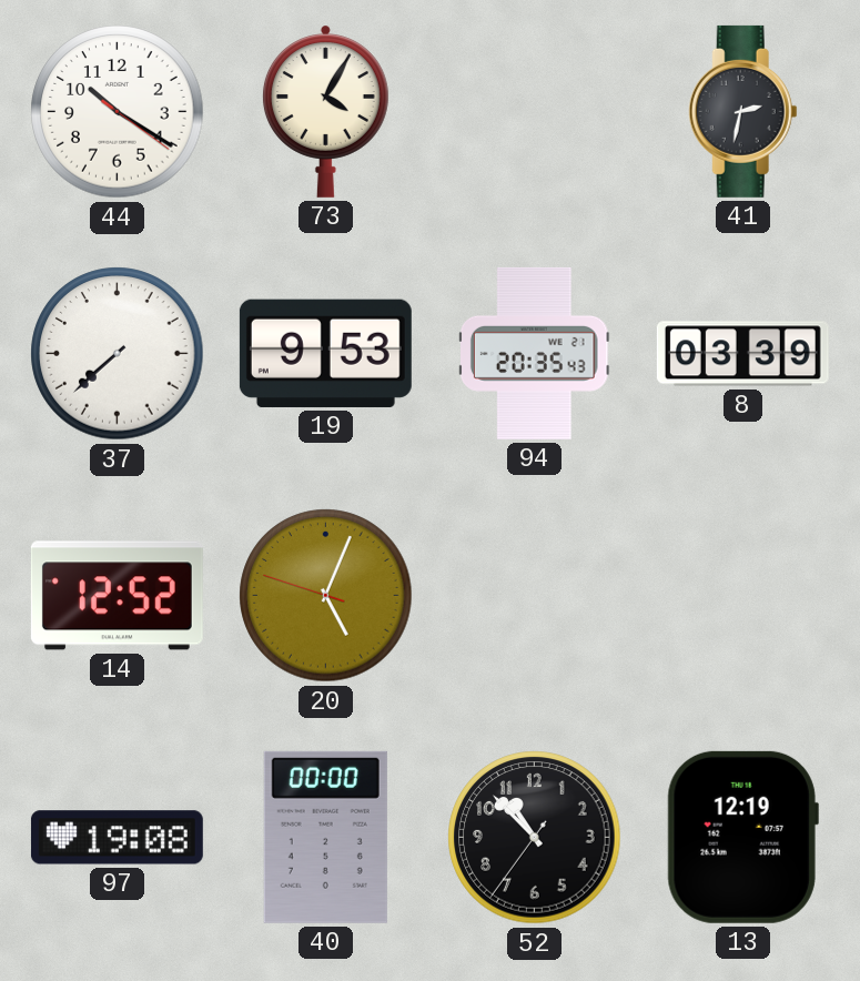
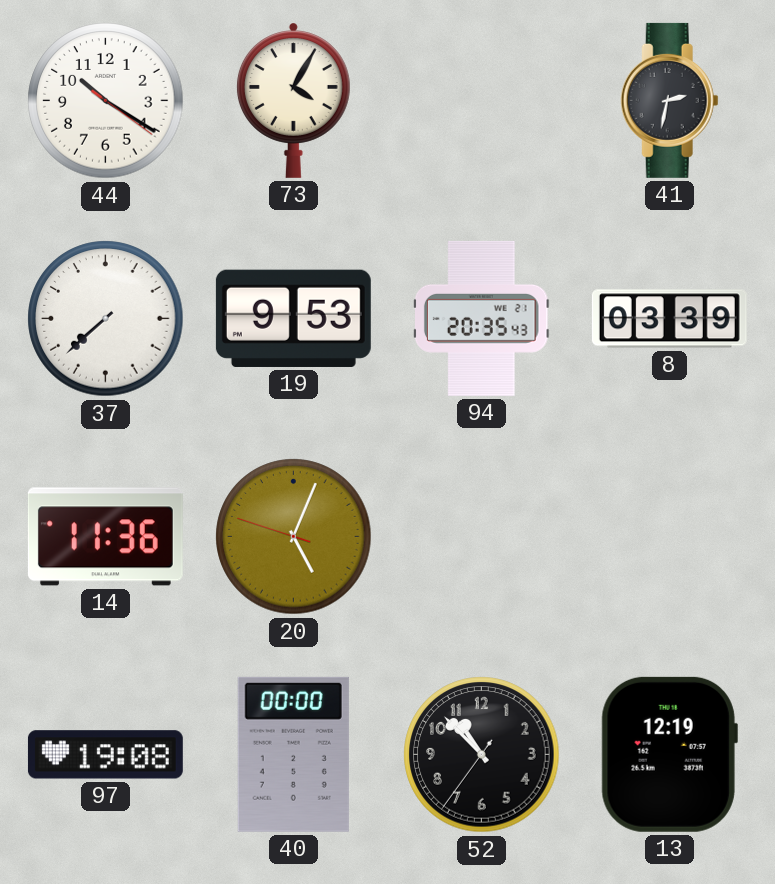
14: 12:52 -> 11:36
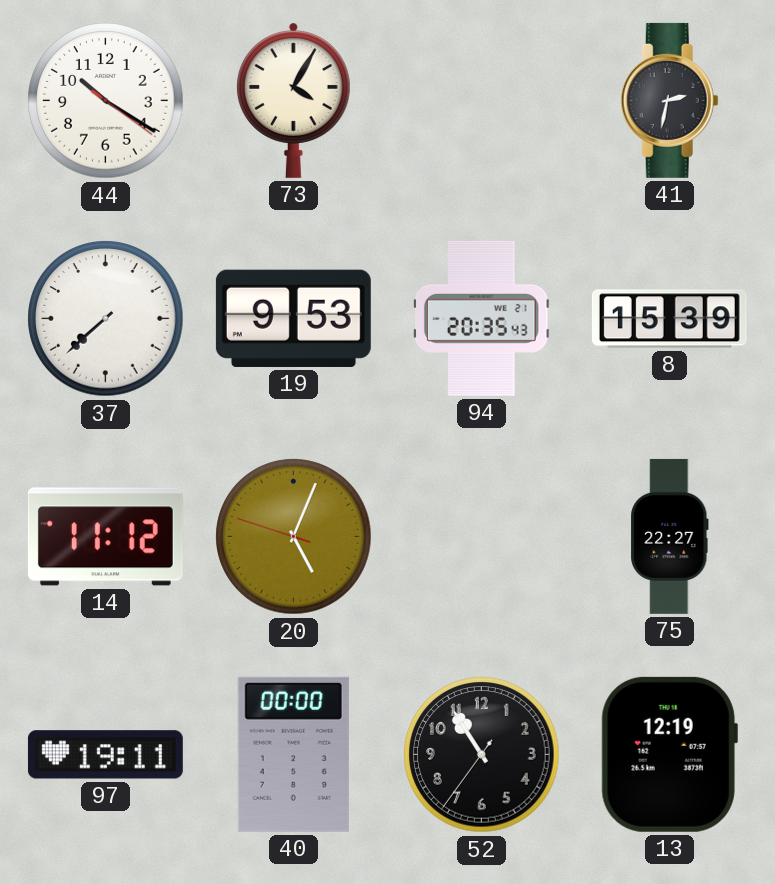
8: 03:39 -> 15:39
14: 11:36 -> 11:12
75: none -> 22:27
97: 19:08 -> 19:11
52: 10:52 -> 10:54
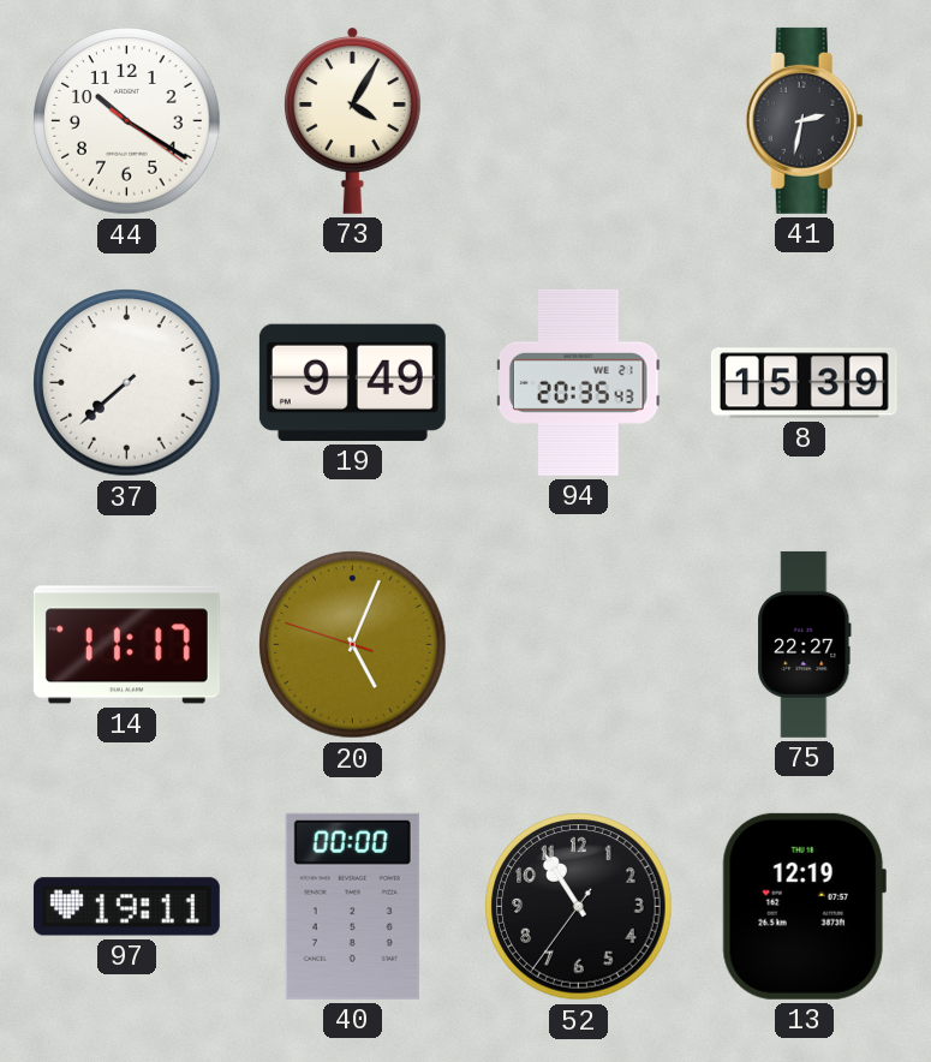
19: 9:53 -> 9:49
14: 11:12 -> 11:17
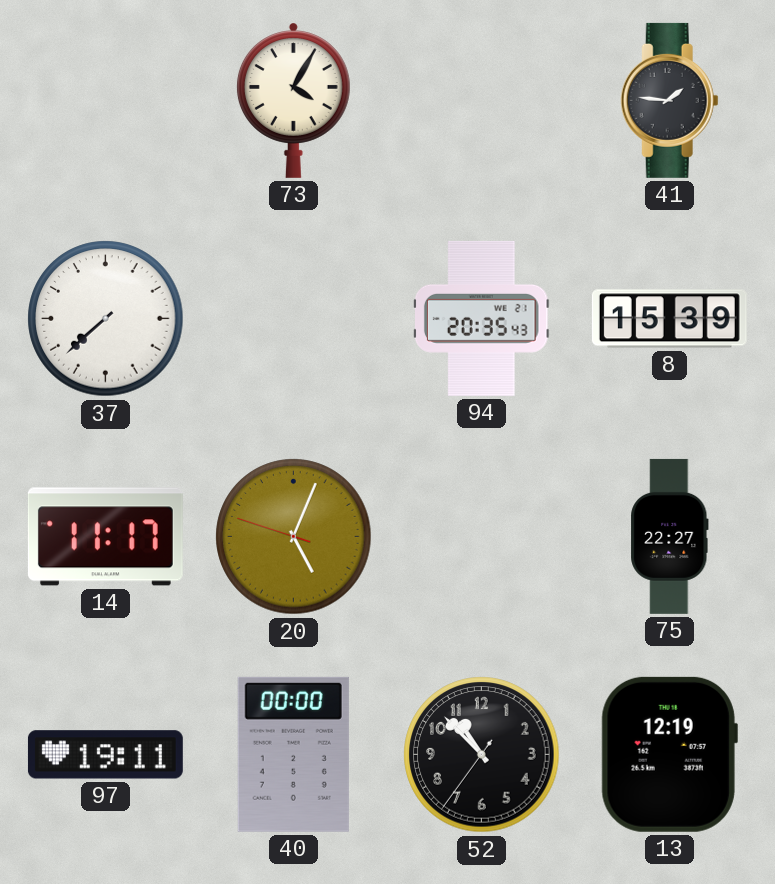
44: 10:20 -> none
41: 2:32 -> 1:46
19: 9:49 -> none
52: 10:54 -> 10:52
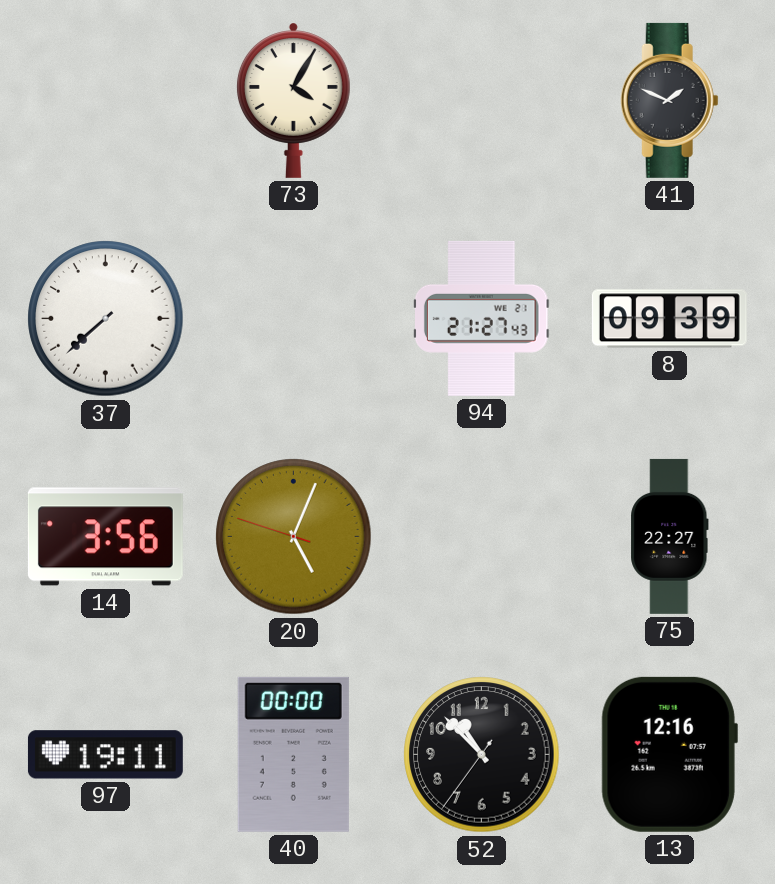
41: 1:46 -> 1:49
94: 20:35 -> 21:27
8: 15:39 -> 09:39
14: 11:17 -> 3:56
13: 12:19 -> 12:16
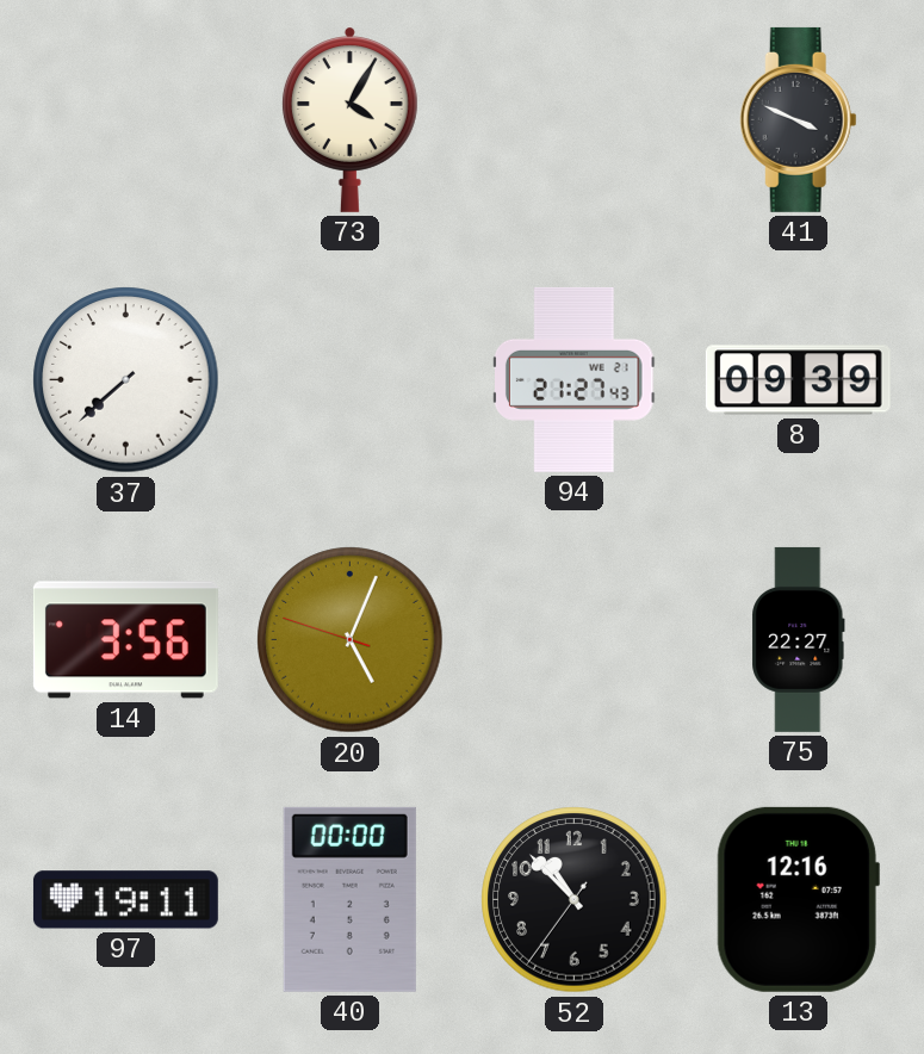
41: 1:49 -> 3:49
